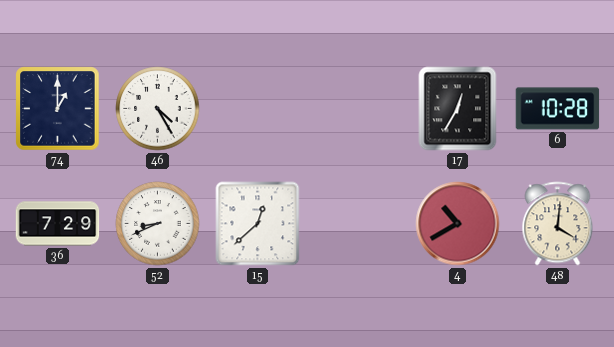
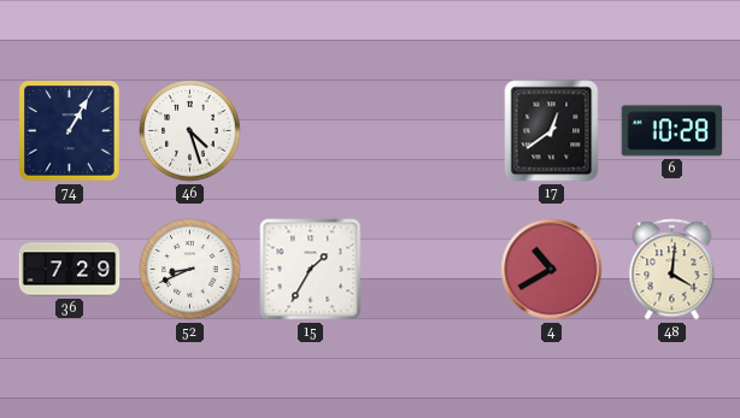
74: 1:00 -> 1:05
46: 4:25 -> 4:27
17: 12:35 -> 12:39
15: 12:38 -> 1:35
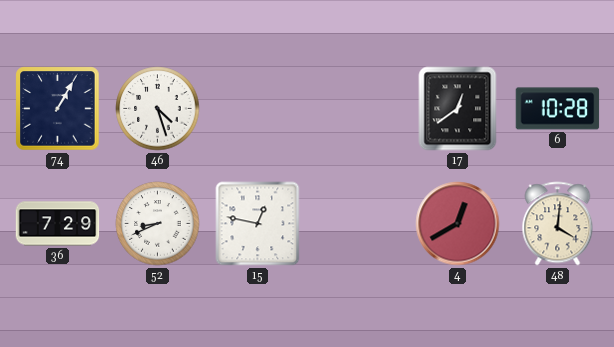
15: 1:35 -> 12:47
4: 10:40 -> 12:40
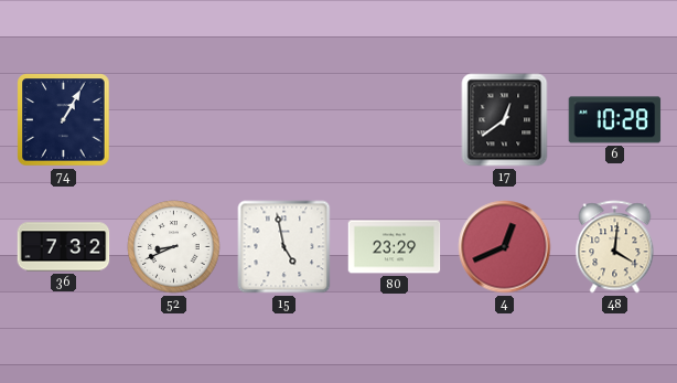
46: 4:27 -> none
36: 7:29 -> 7:32
15: 12:47 -> 4:58
80: none -> 23:29
4: 12:40 -> 12:41
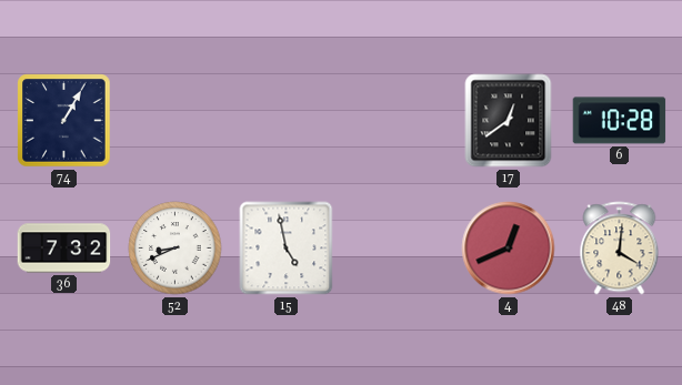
80: 23:29 -> none
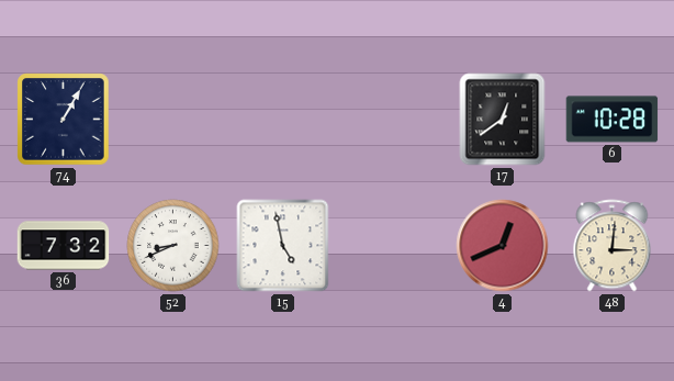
48: 4:01 -> 3:01
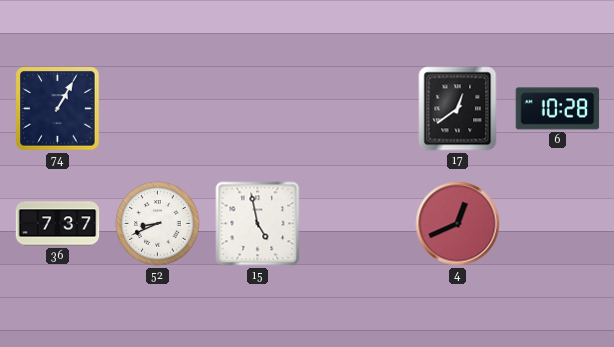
36: 7:32 -> 7:37
48: 3:01 -> none
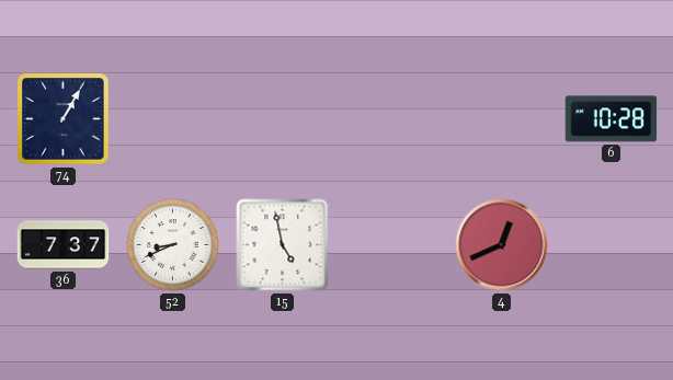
17: 12:39 -> none
